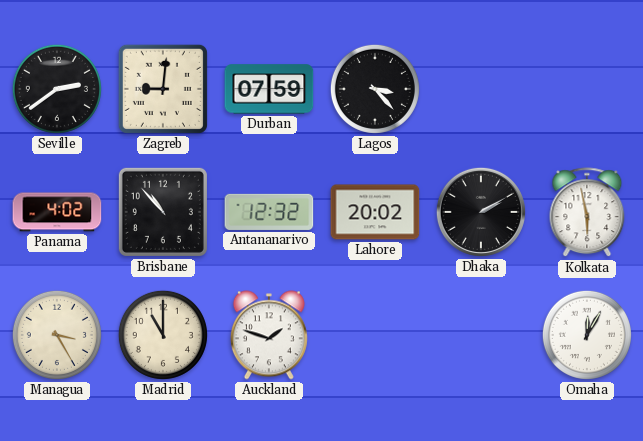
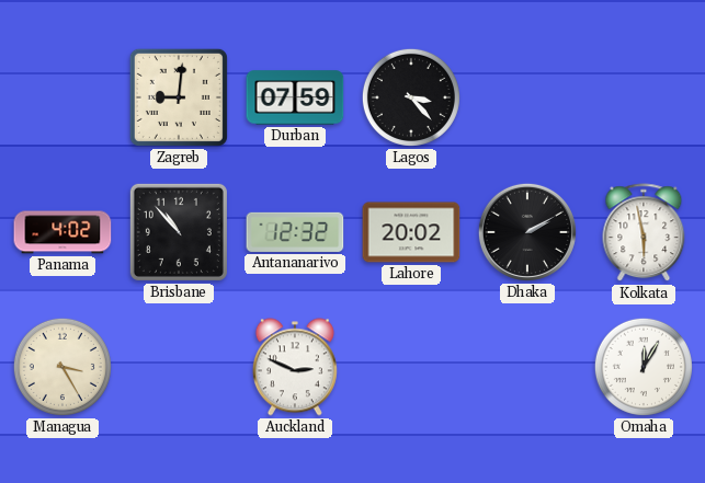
Seville: 2:39 -> none
Madrid: 11:00 -> none
Auckland: 1:48 -> 2:49
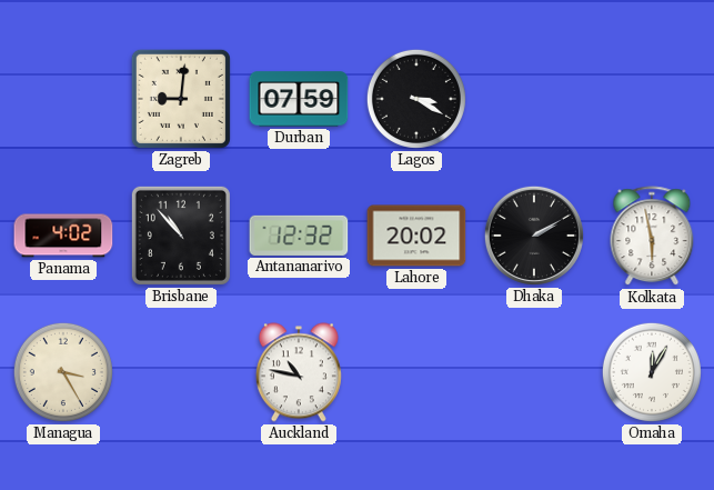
Lagos: 3:23 -> 3:20
Auckland: 2:49 -> 10:47
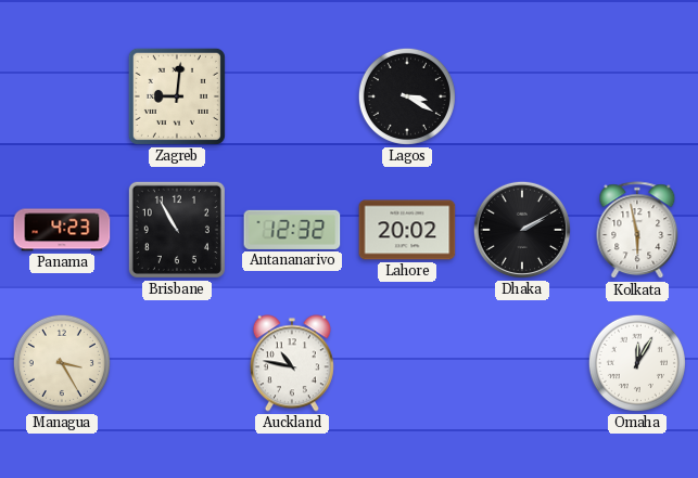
Durban: 07:59 -> none
Panama: 4:02 -> 4:23
Brisbane: 10:53 -> 10:55
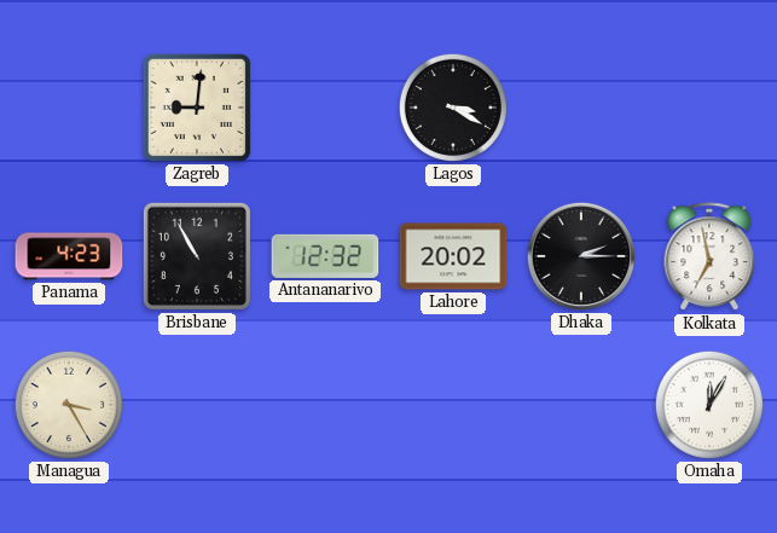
Dhaka: 2:10 -> 2:15
Kolkata: 5:58 -> 6:58
Auckland: 10:47 -> none
